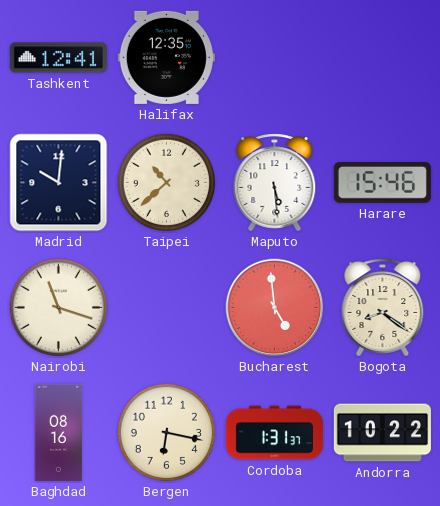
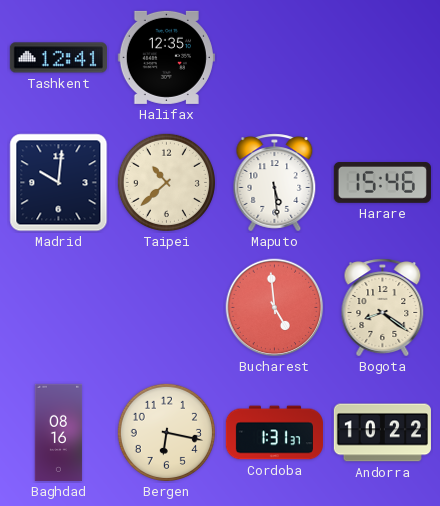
Nairobi: 11:18 -> none
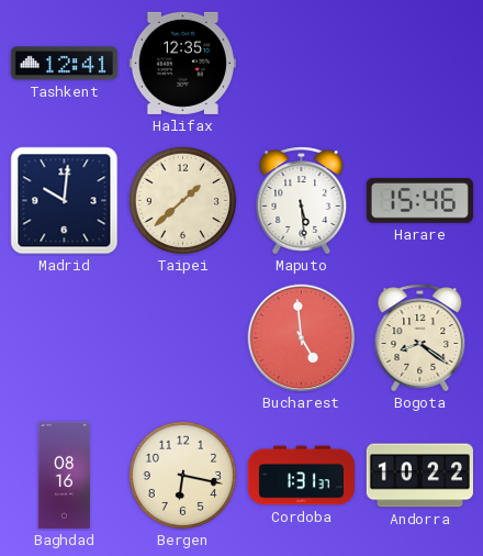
Taipei: 10:38 -> 1:38
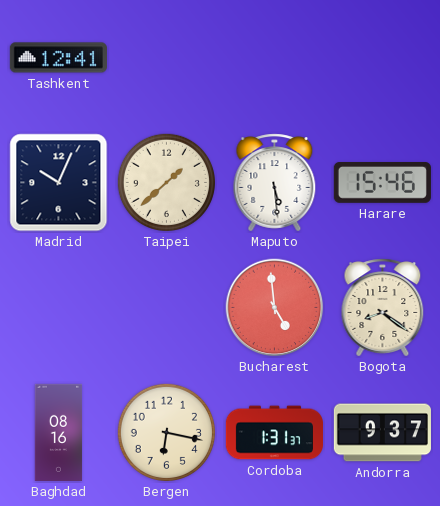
Halifax: 12:35 -> none
Madrid: 10:01 -> 10:04
Andorra: 10:22 -> 9:37
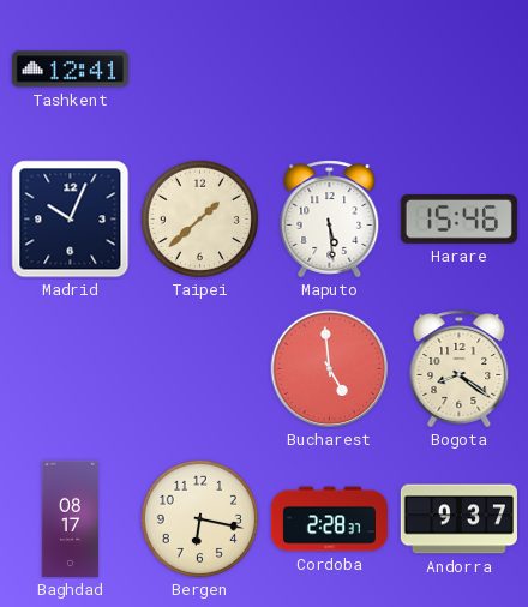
Baghdad: 08:16 -> 08:17
Cordoba: 1:31 -> 2:28
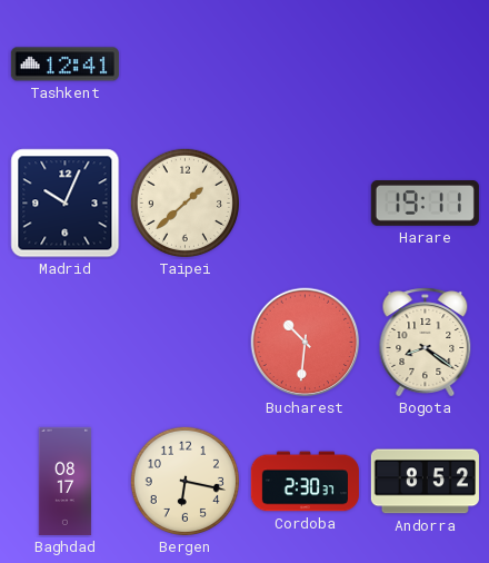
Maputo: 5:29 -> none
Harare: 15:46 -> 19:11
Bucharest: 4:59 -> 10:31
Cordoba: 2:28 -> 2:30
Andorra: 9:37 -> 8:52
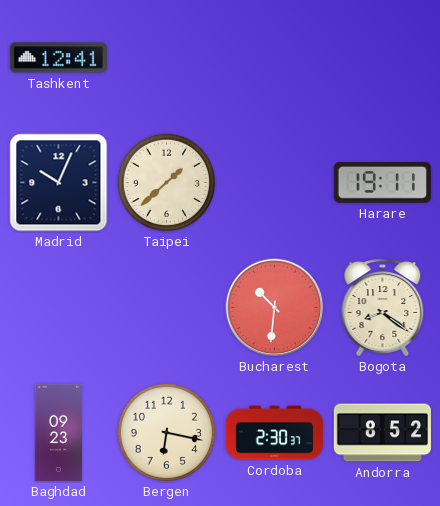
Baghdad: 08:17 -> 09:23
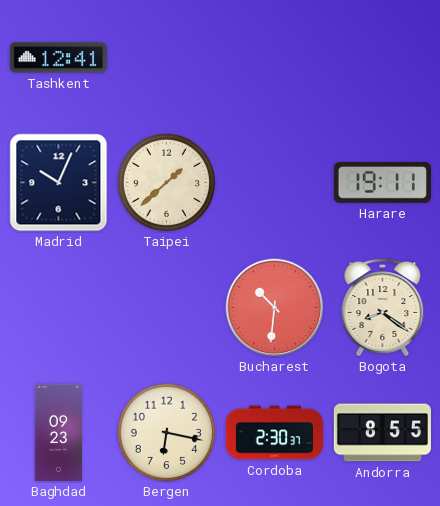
Andorra: 8:52 -> 8:55
